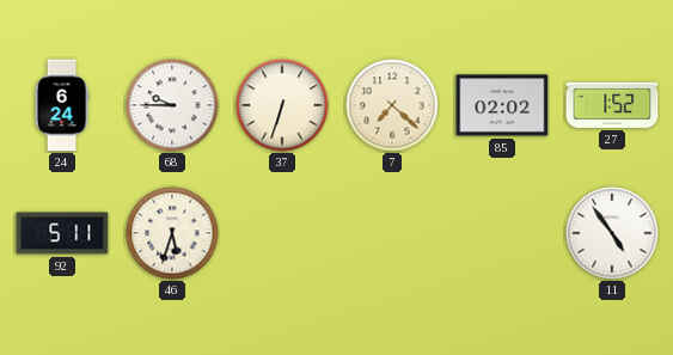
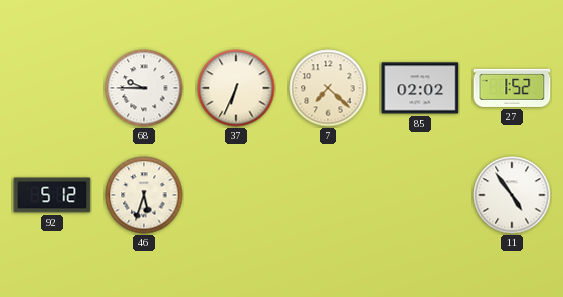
24: 6:24 -> none
37: 6:33 -> 6:34
92: 5:11 -> 5:12
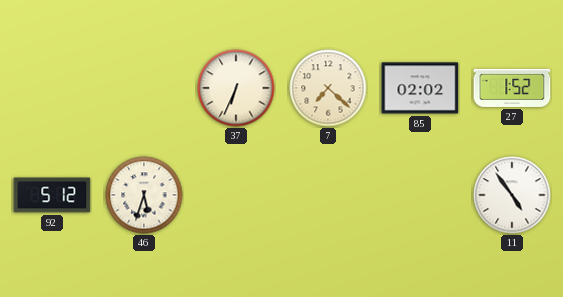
68: 9:45 -> none
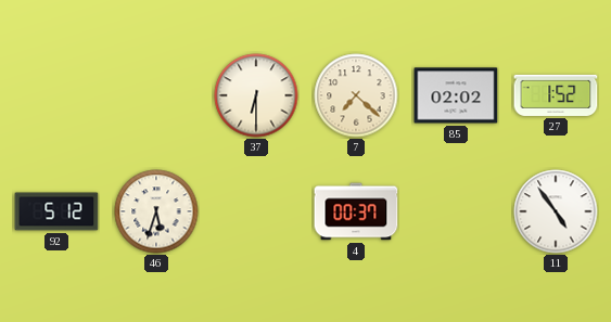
37: 6:34 -> 6:30
4: none -> 00:37
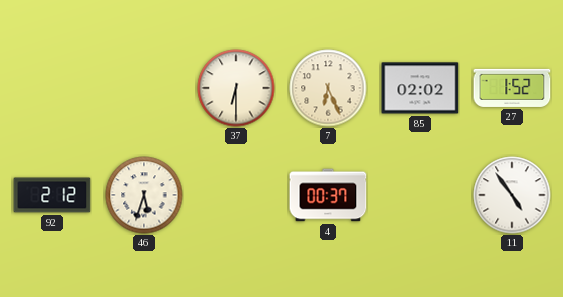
7: 7:22 -> 6:26
92: 5:12 -> 2:12
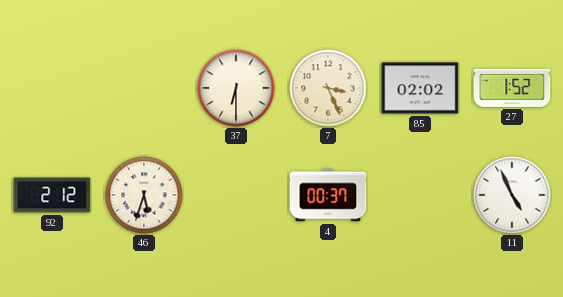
7: 6:26 -> 3:26
11: 4:54 -> 4:56
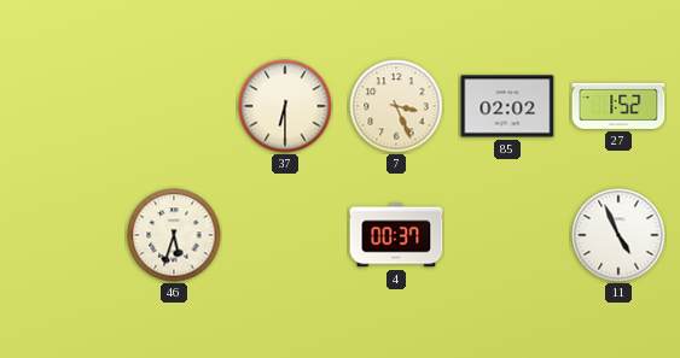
92: 2:12 -> none
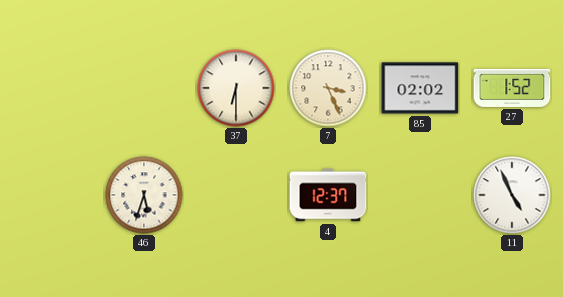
4: 00:37 -> 12:37
